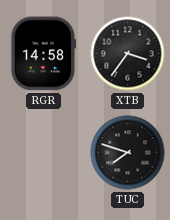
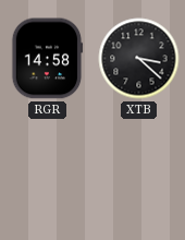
XTB: 3:36 -> 3:22
TUC: 7:48 -> none
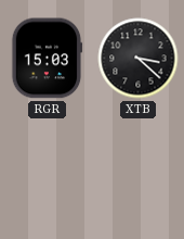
RGR: 14:58 -> 15:03
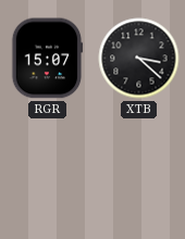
RGR: 15:03 -> 15:07
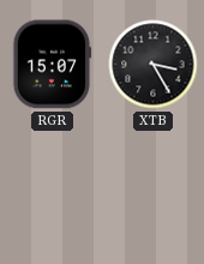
XTB: 3:22 -> 3:25
